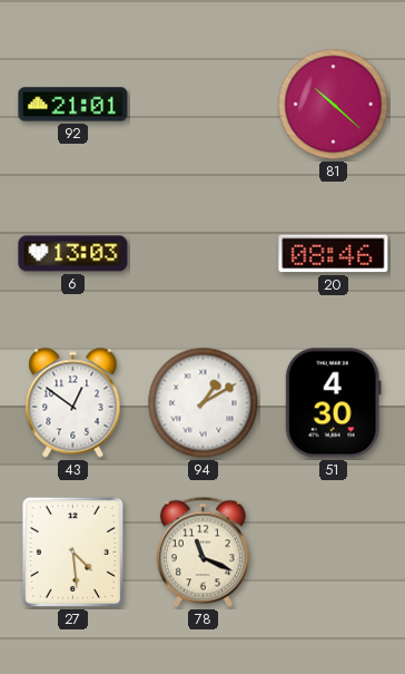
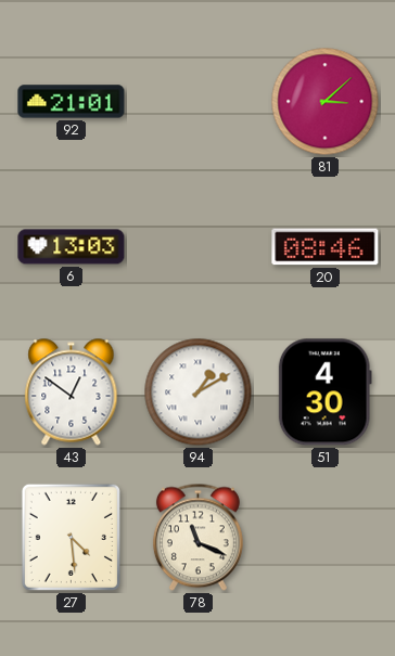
81: 10:22 -> 3:08
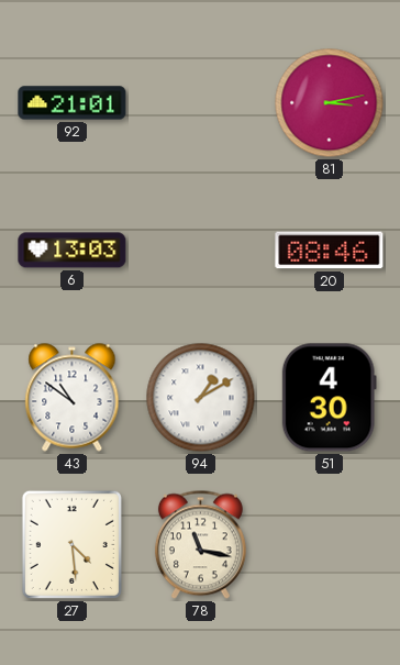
81: 3:08 -> 3:13
43: 12:51 -> 10:51
78: 11:19 -> 11:17
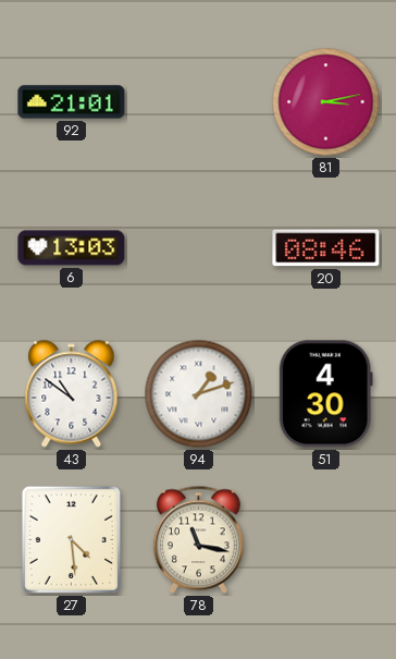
94: 1:10 -> 1:12
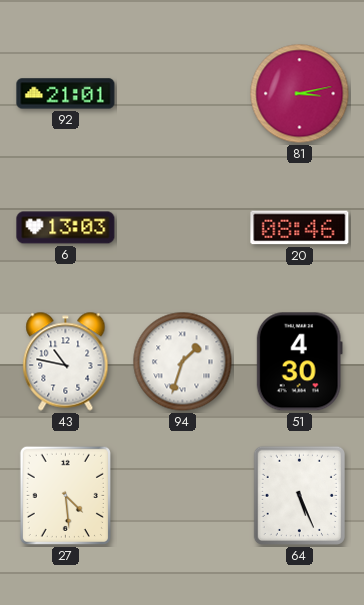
43: 10:51 -> 10:47
94: 1:12 -> 1:33
78: 11:17 -> none
64: none -> 5:26
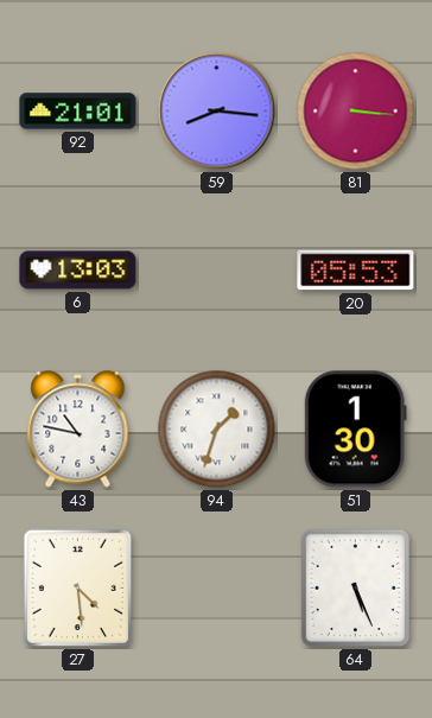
59: none -> 8:16
81: 3:13 -> 3:16
20: 08:46 -> 05:53
51: 4:30 -> 1:30
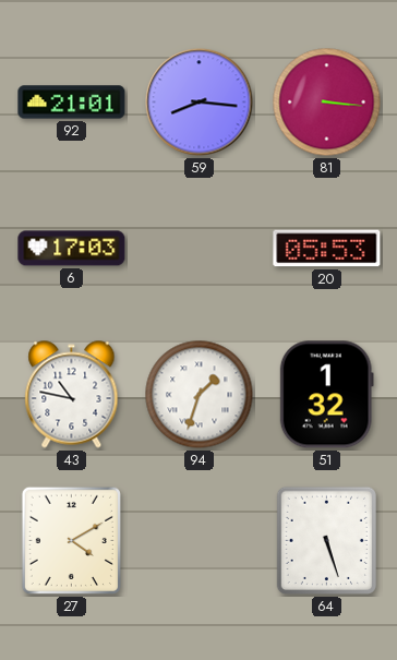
6: 13:03 -> 17:03
51: 1:30 -> 1:32
27: 4:29 -> 4:10
64: 5:26 -> 5:27
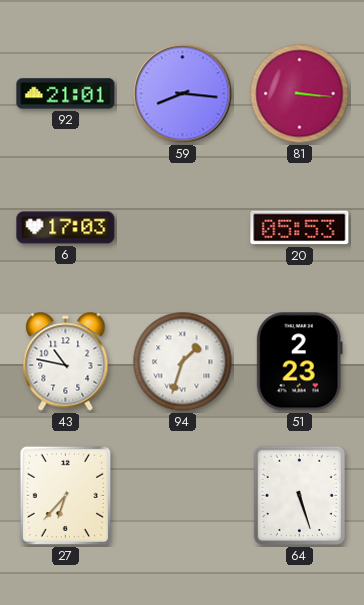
51: 1:32 -> 2:23
27: 4:10 -> 6:37
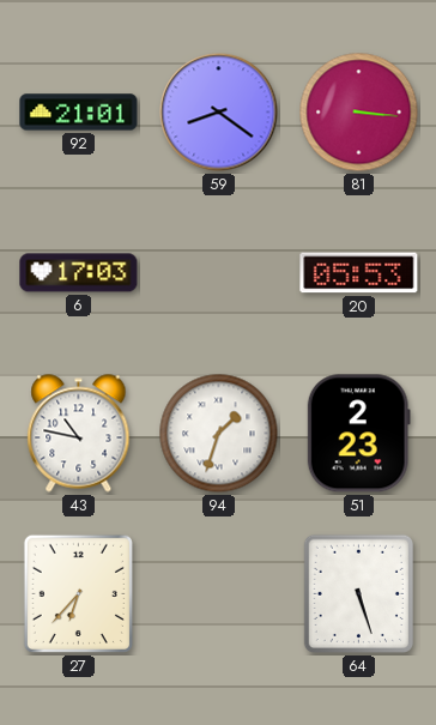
59: 8:16 -> 8:21
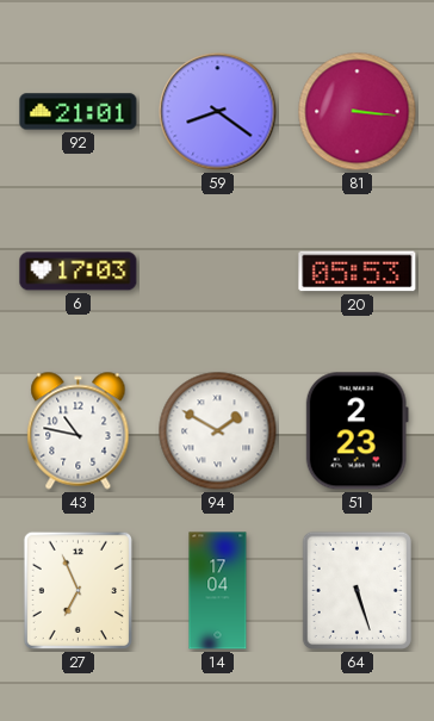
94: 1:33 -> 1:50
27: 6:37 -> 6:56
14: none -> 17:04
